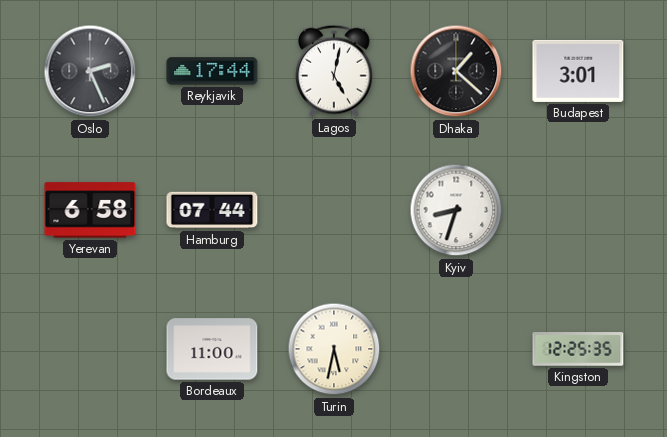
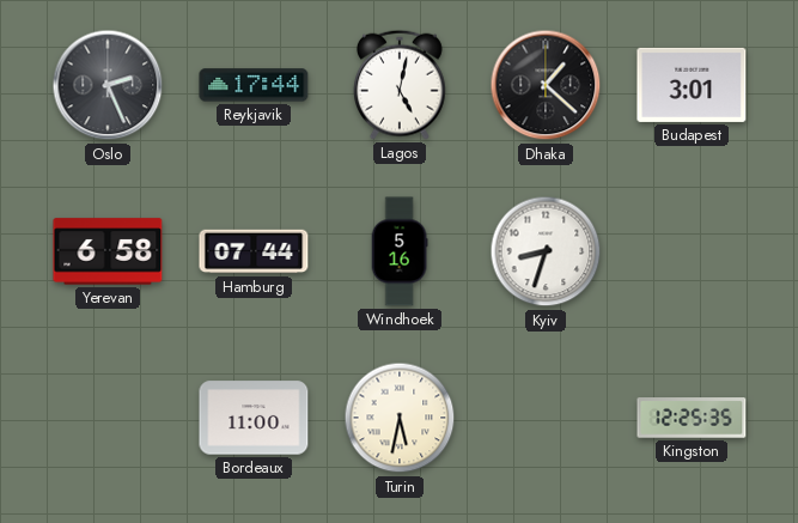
Windhoek: none -> 5:16
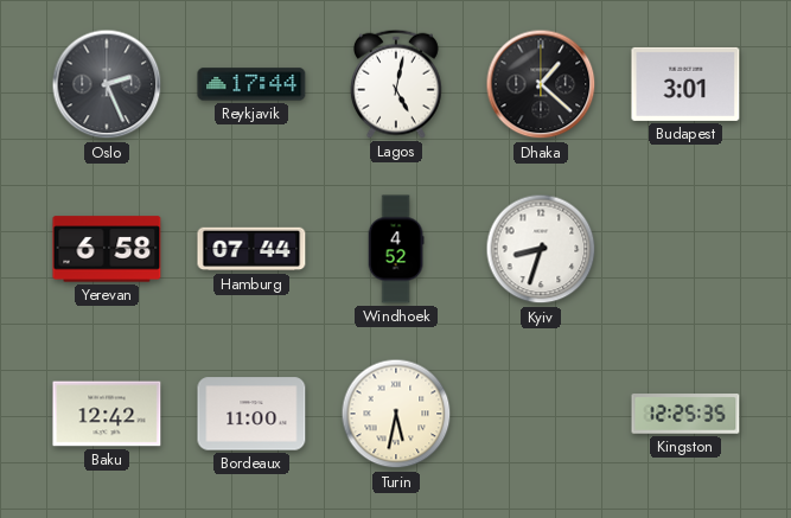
Windhoek: 5:16 -> 4:52
Baku: none -> 12:42
